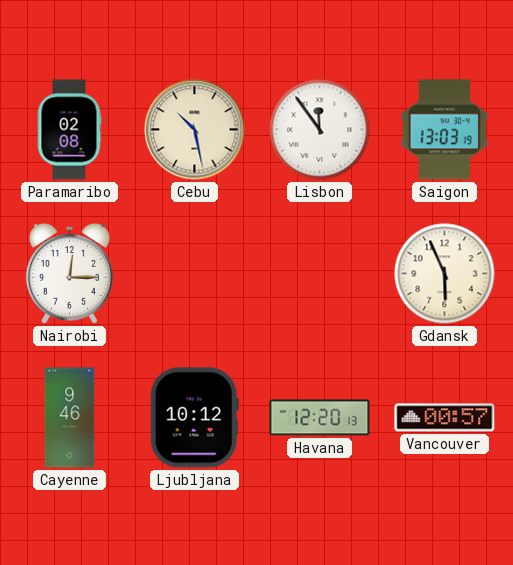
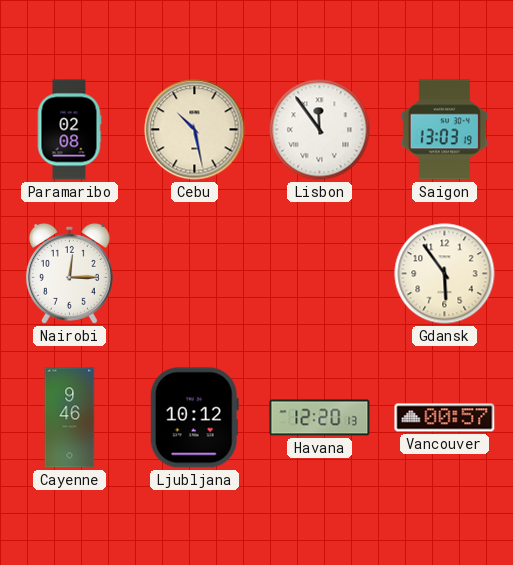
Gdansk: 5:56 -> 5:54
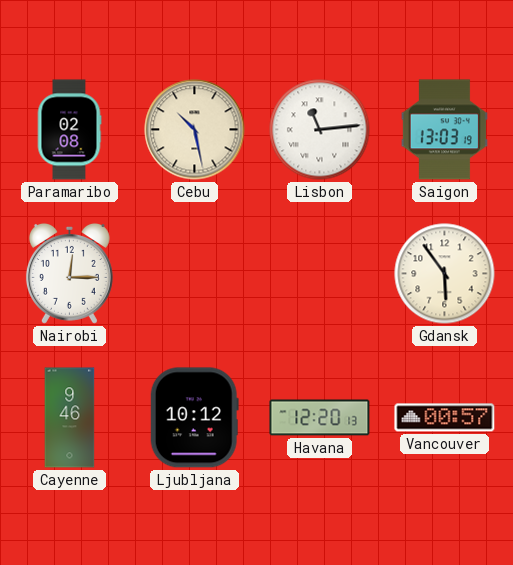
Lisbon: 11:54 -> 11:14
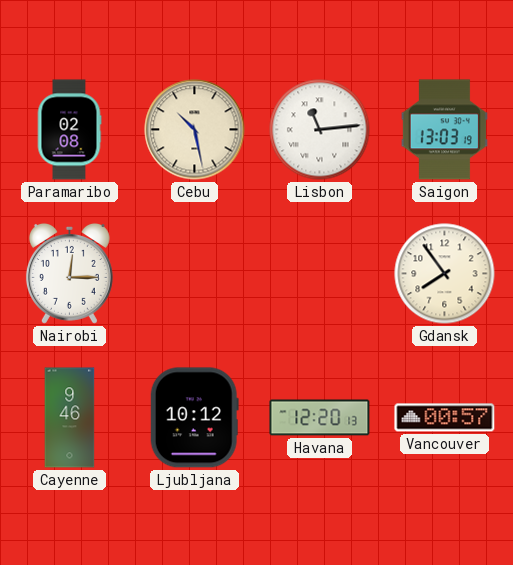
Gdansk: 5:54 -> 7:54
